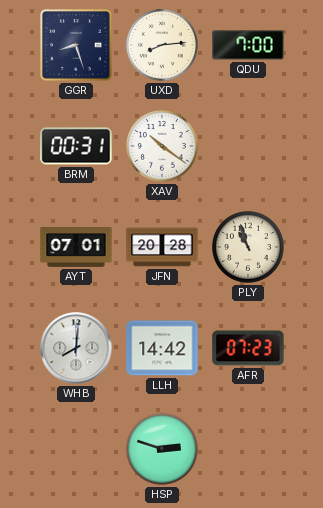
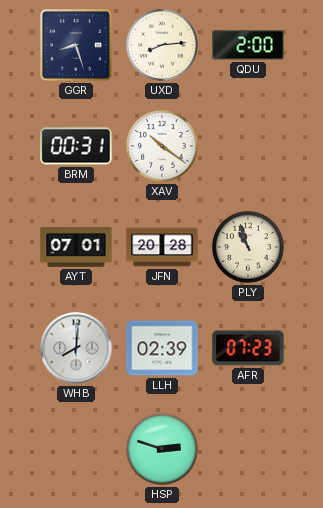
QDU: 7:00 -> 2:00
LLH: 14:42 -> 02:39
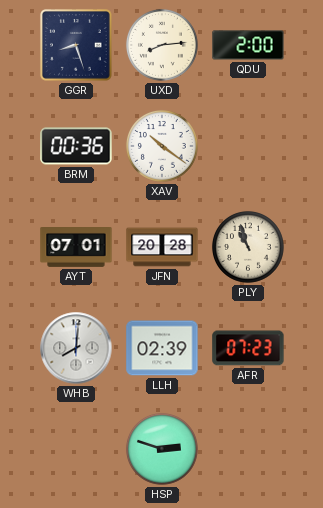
BRM: 00:31 -> 00:36
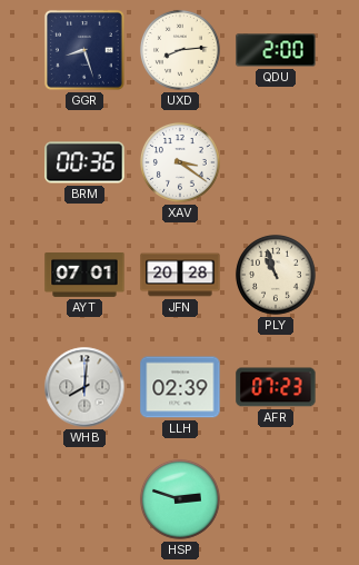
XAV: 10:21 -> 3:21
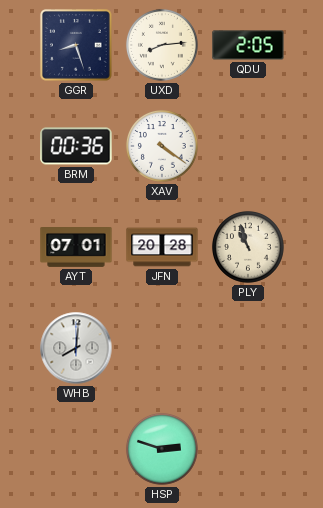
QDU: 2:00 -> 2:05
XAV: 3:21 -> 4:21
LLH: 02:39 -> none
AFR: 07:23 -> none
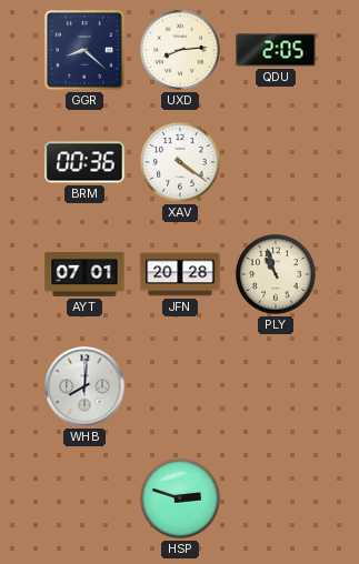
GGR: 8:27 -> 8:22
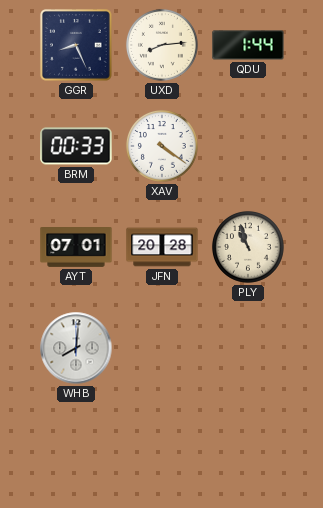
GGR: 8:22 -> 8:26
QDU: 2:05 -> 1:44
BRM: 00:36 -> 00:33
HSP: 2:48 -> none
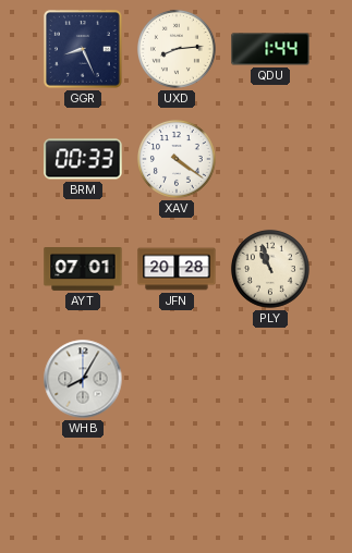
WHB: 8:01 -> 8:05
